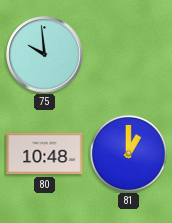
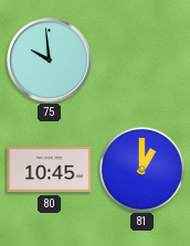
80: 10:48 -> 10:45
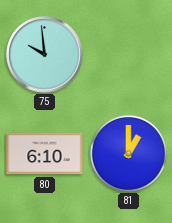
80: 10:45 -> 6:10
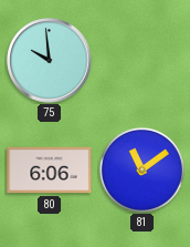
80: 6:10 -> 6:06
81: 1:00 -> 11:09
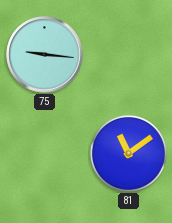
75: 9:59 -> 9:16
80: 6:06 -> none
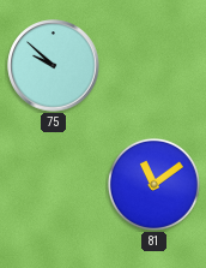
75: 9:16 -> 9:52
